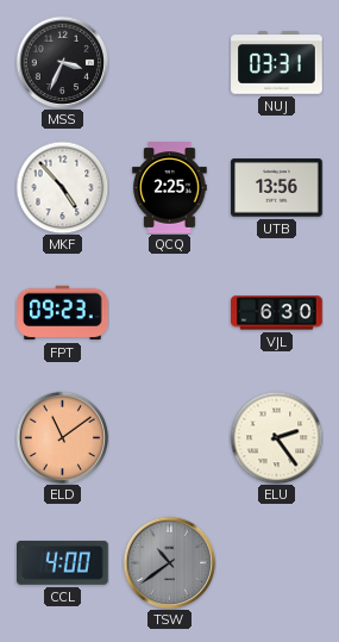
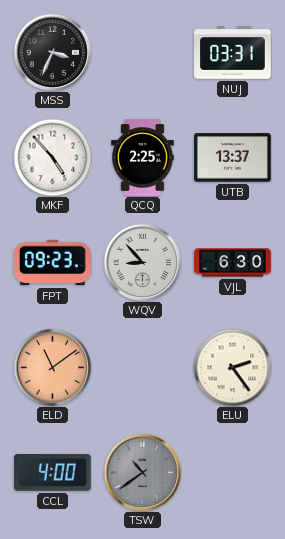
UTB: 13:56 -> 13:37
WQV: none -> 8:53
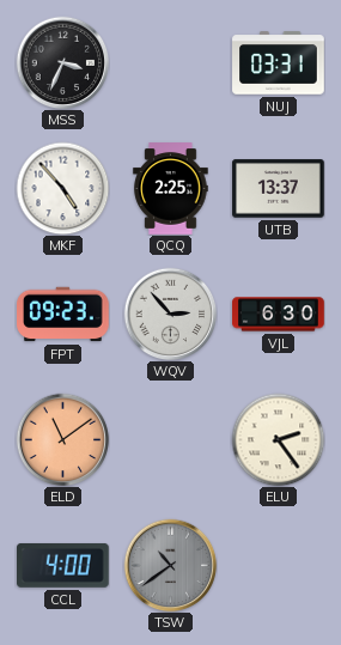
WQV: 8:53 -> 2:53
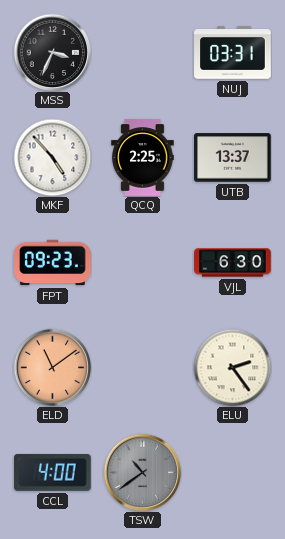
WQV: 2:53 -> none
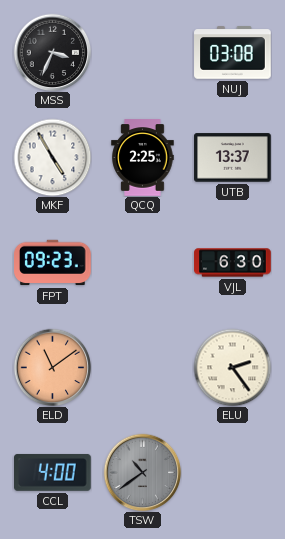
NUJ: 03:31 -> 03:08
MKF: 4:53 -> 4:55
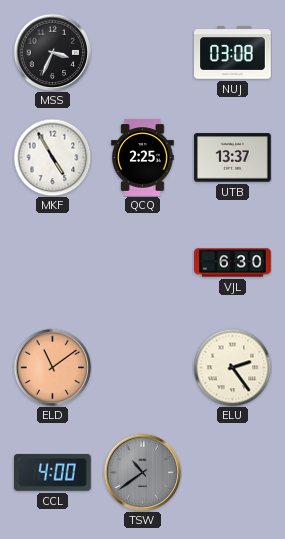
FPT: 09:23 -> none
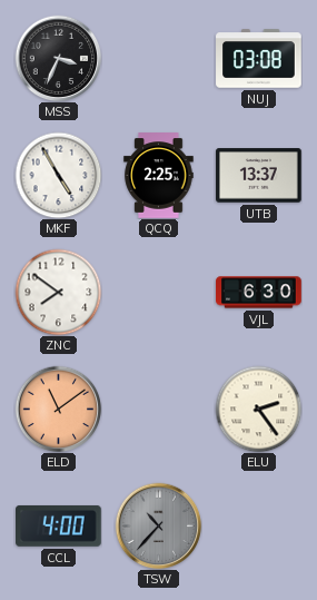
ZNC: none -> 7:51
TSW: 10:39 -> 10:37
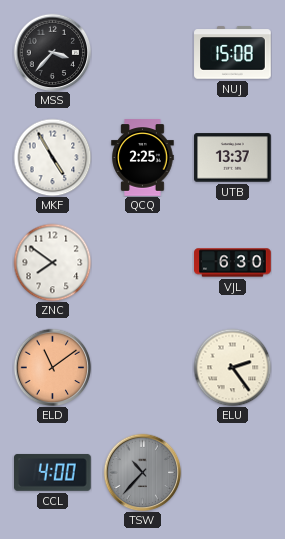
MSS: 3:34 -> 3:37
NUJ: 03:08 -> 15:08
